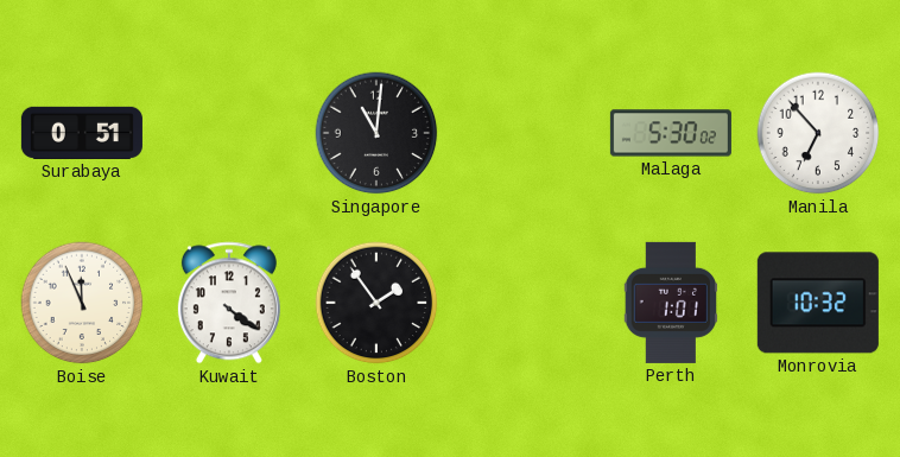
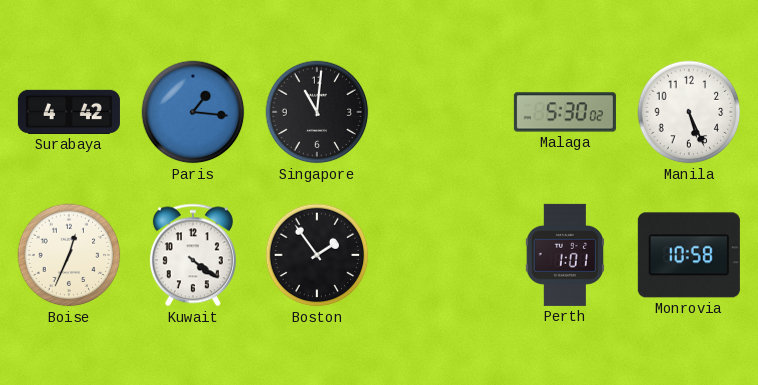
Surabaya: 0:51 -> 4:42
Paris: none -> 1:16
Manila: 6:53 -> 5:26
Boise: 11:56 -> 12:34
Monrovia: 10:32 -> 10:58
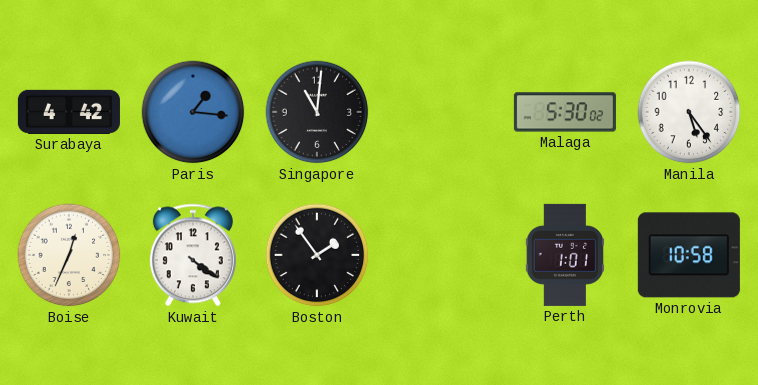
Manila: 5:26 -> 5:24
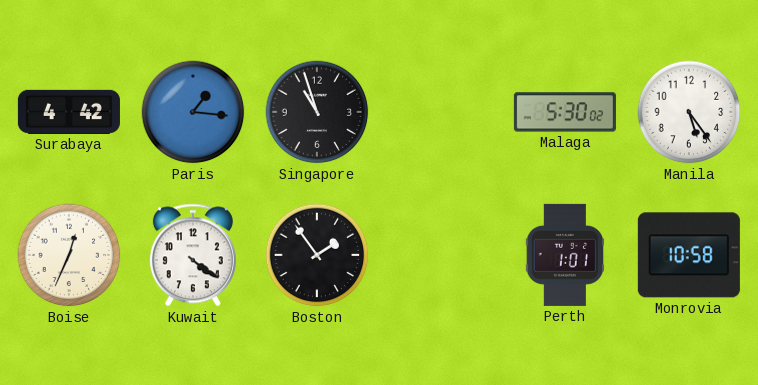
Singapore: 11:01 -> 10:57
